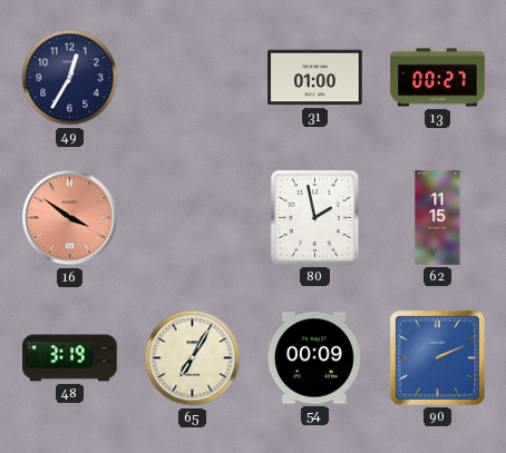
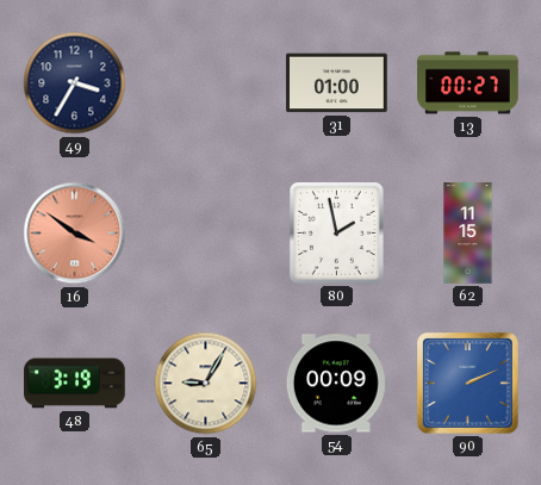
49: 12:35 -> 3:35
65: 7:05 -> 9:05
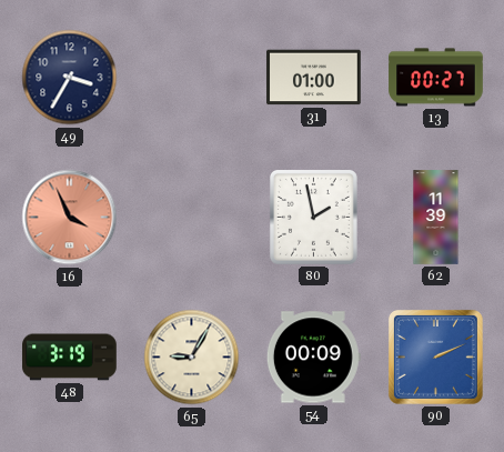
16: 3:51 -> 3:56
62: 11:15 -> 11:39
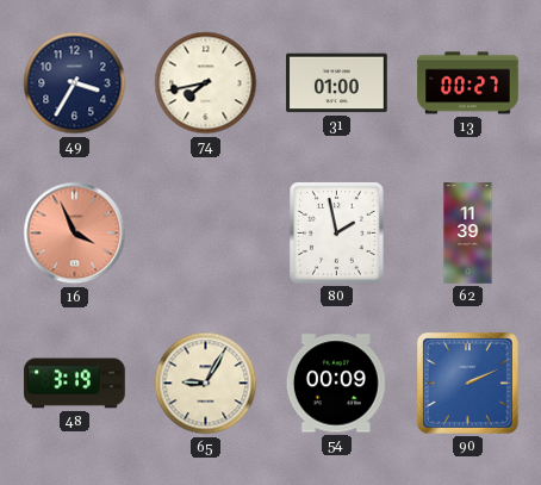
74: none -> 7:43
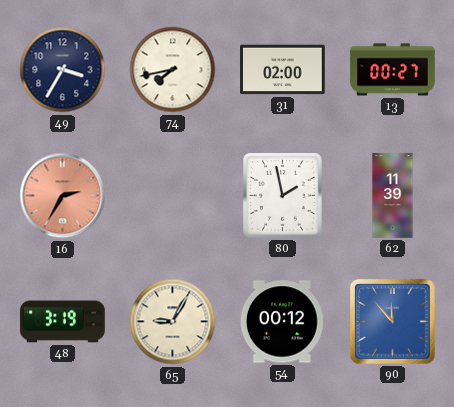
31: 01:00 -> 02:00
16: 3:56 -> 2:35
54: 00:09 -> 00:12
90: 2:11 -> 11:53
